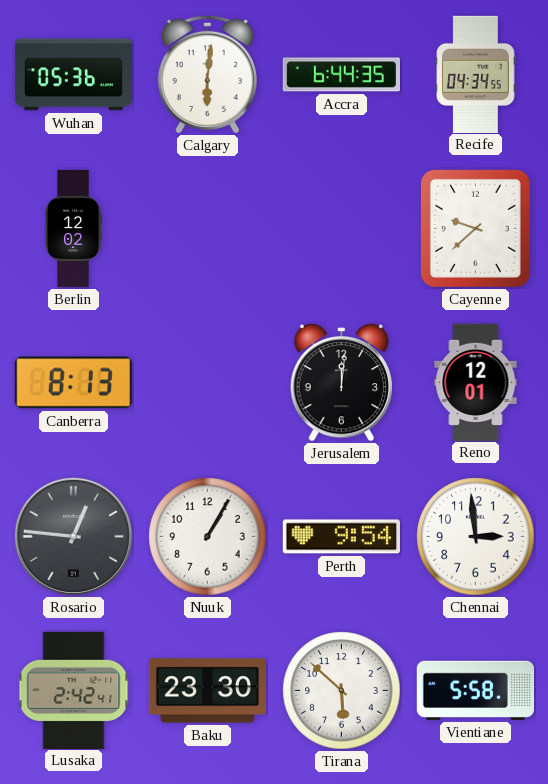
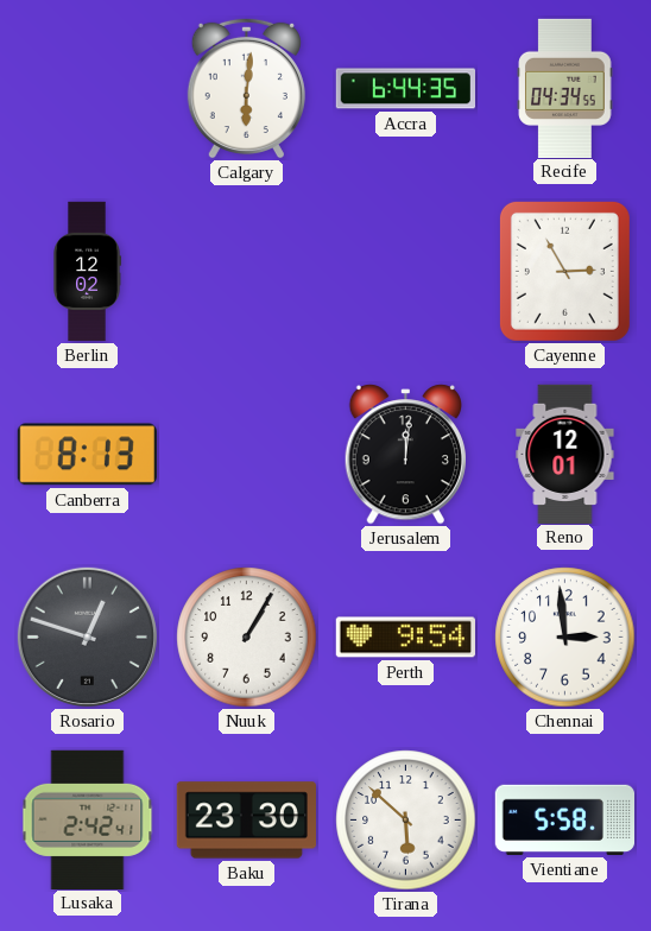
Wuhan: 05:36 -> none
Cayenne: 9:38 -> 2:55
Rosario: 12:46 -> 12:48
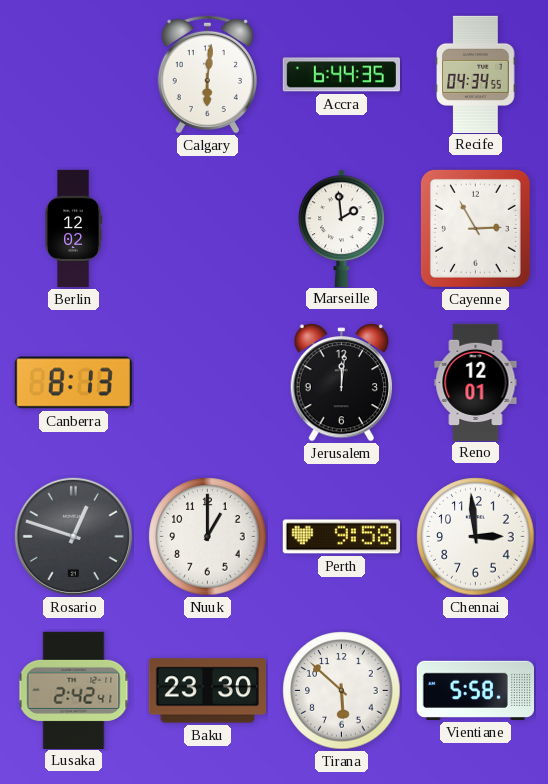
Marseille: none -> 1:59
Nuuk: 1:05 -> 1:00
Perth: 9:54 -> 9:58
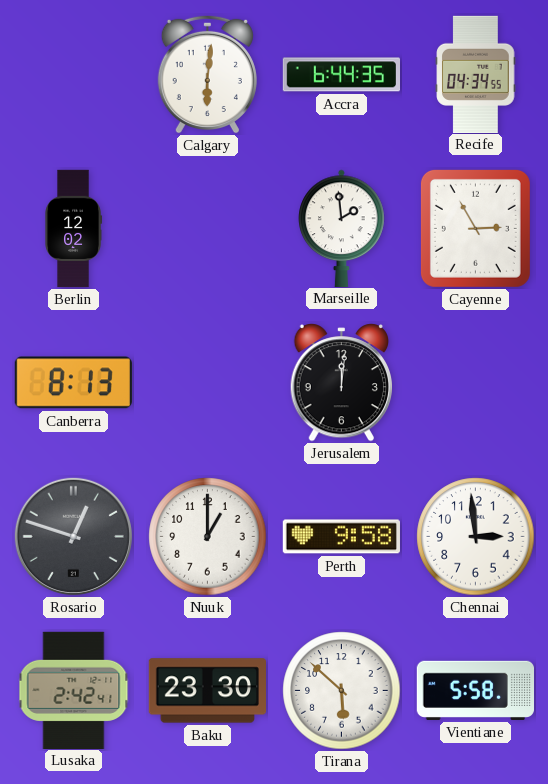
Reno: 12:01 -> none
